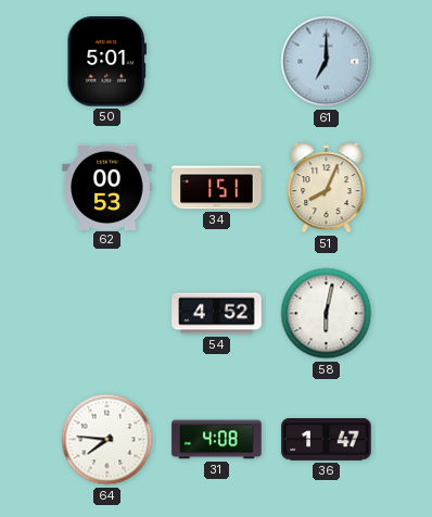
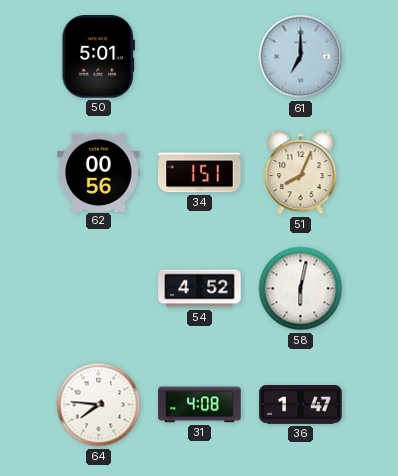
62: 00:53 -> 00:56
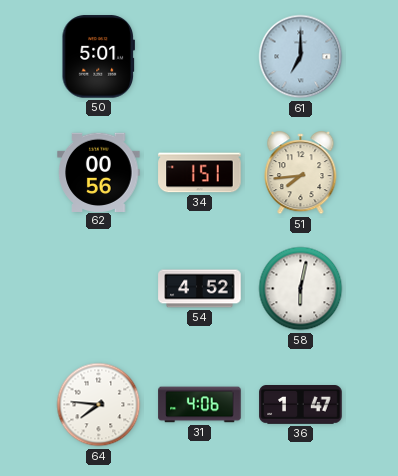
51: 8:04 -> 7:44
31: 4:08 -> 4:06
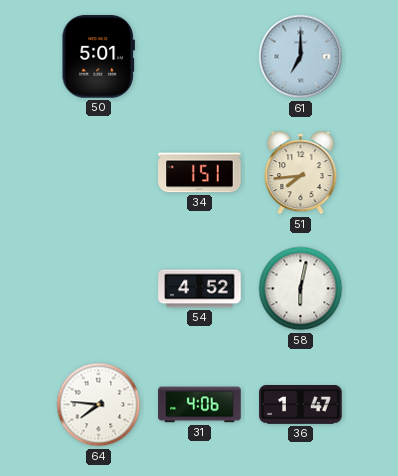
62: 00:56 -> none
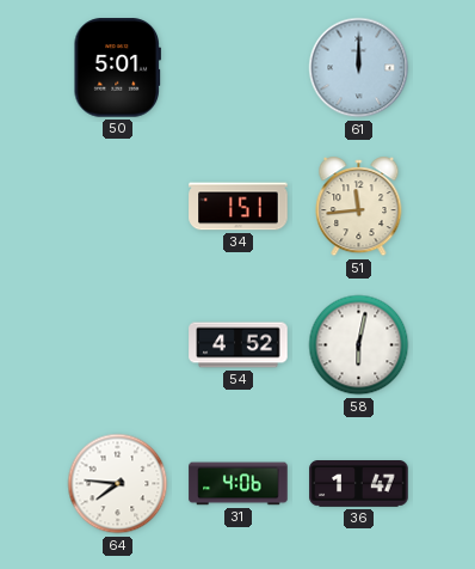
61: 7:00 -> 12:00
51: 7:44 -> 11:44
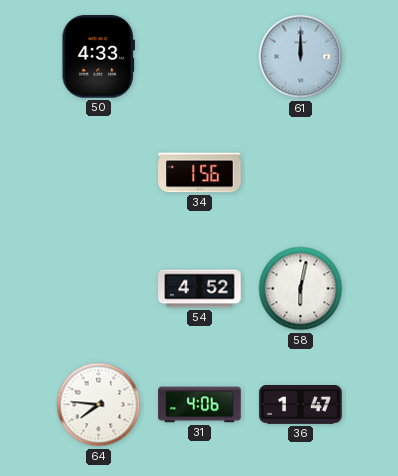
50: 5:01 -> 4:33
34: 1:51 -> 1:56
51: 11:44 -> none
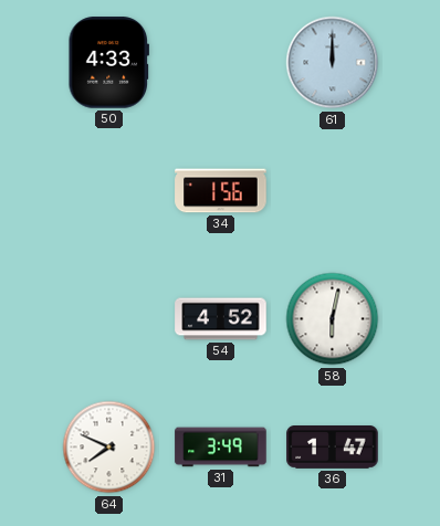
64: 7:46 -> 7:49
31: 4:06 -> 3:49
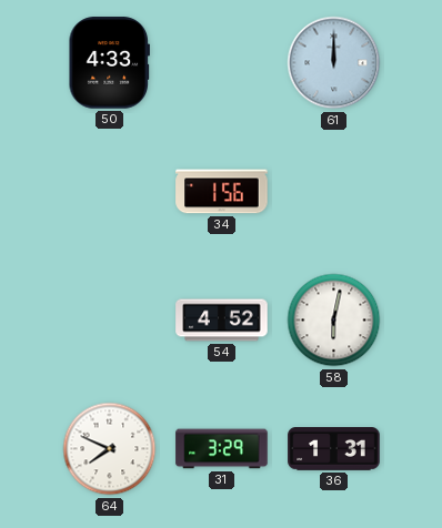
31: 3:49 -> 3:29
36: 1:47 -> 1:31
